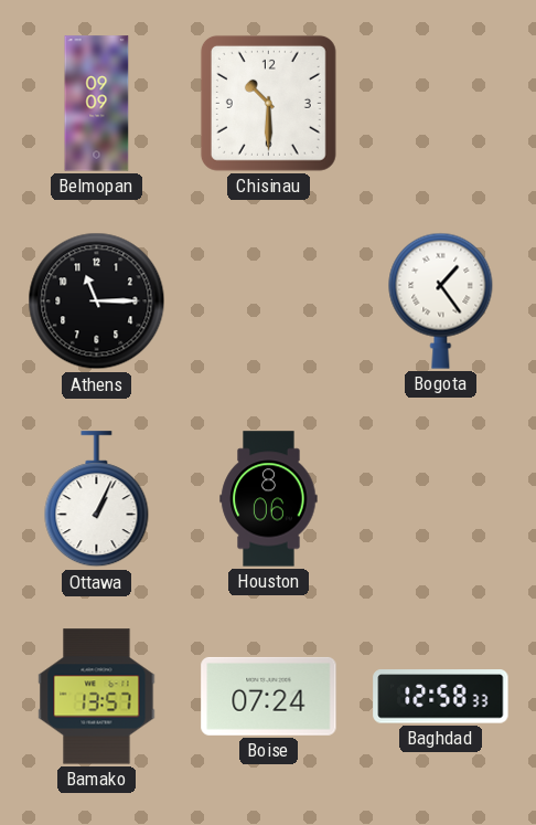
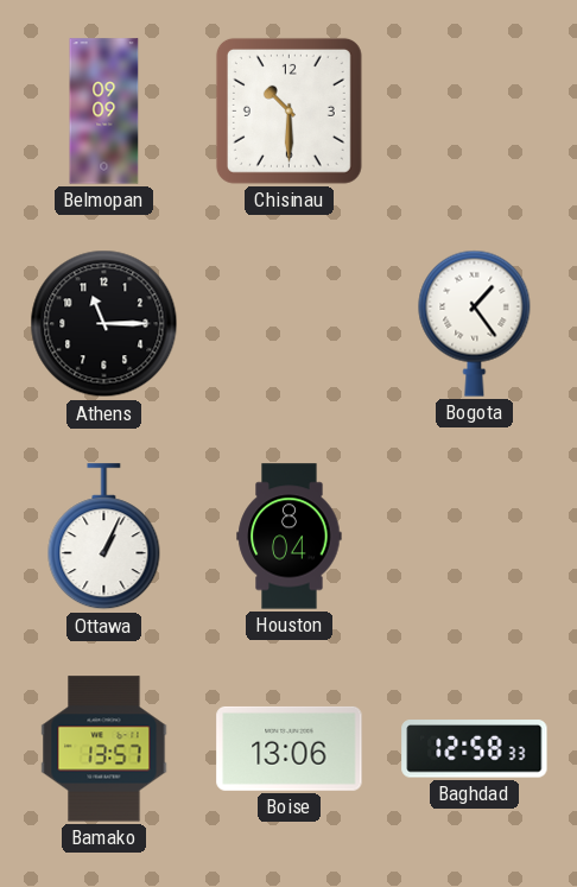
Houston: 8:06 -> 8:04
Boise: 07:24 -> 13:06
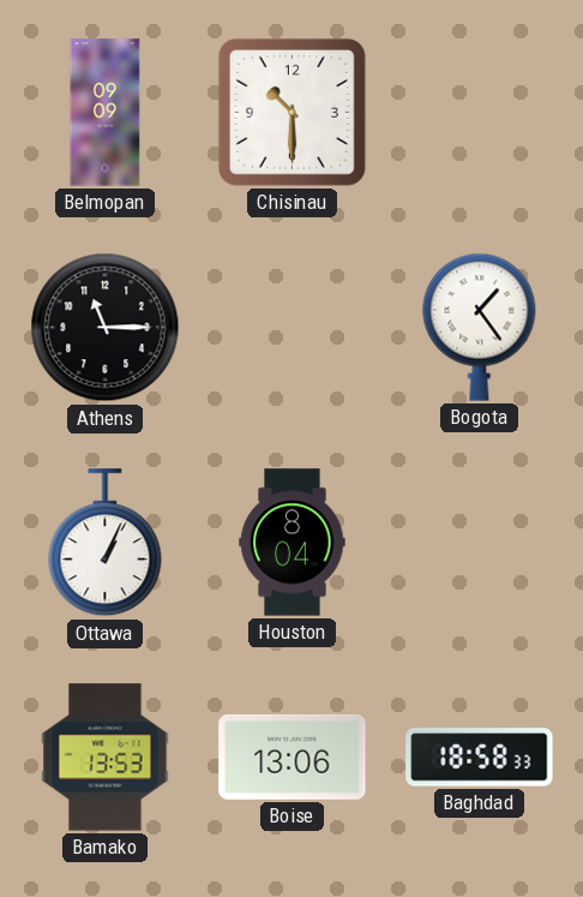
Bamako: 13:57 -> 13:53
Baghdad: 12:58 -> 18:58
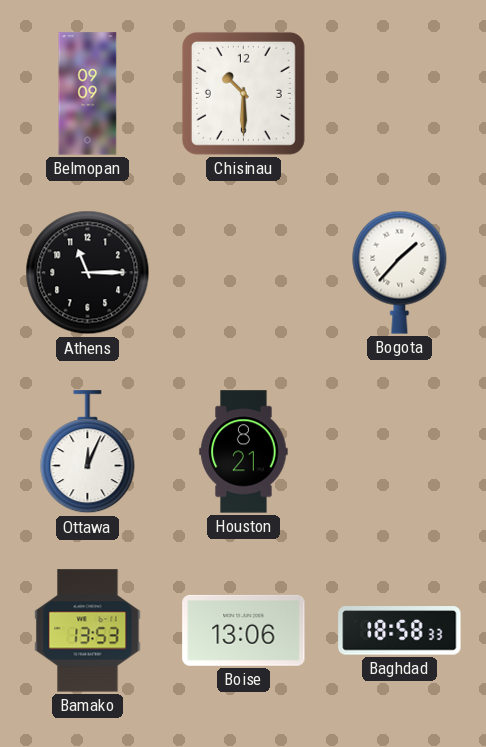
Bogota: 1:24 -> 1:37
Ottawa: 1:04 -> 12:04
Houston: 8:04 -> 8:21
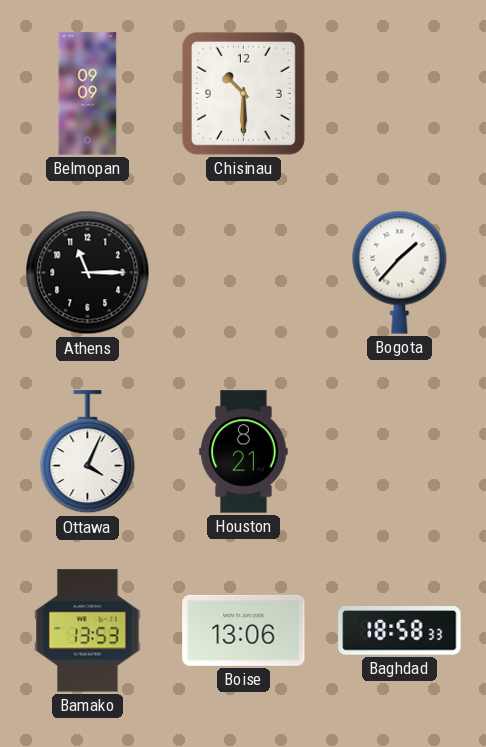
Ottawa: 12:04 -> 4:04
